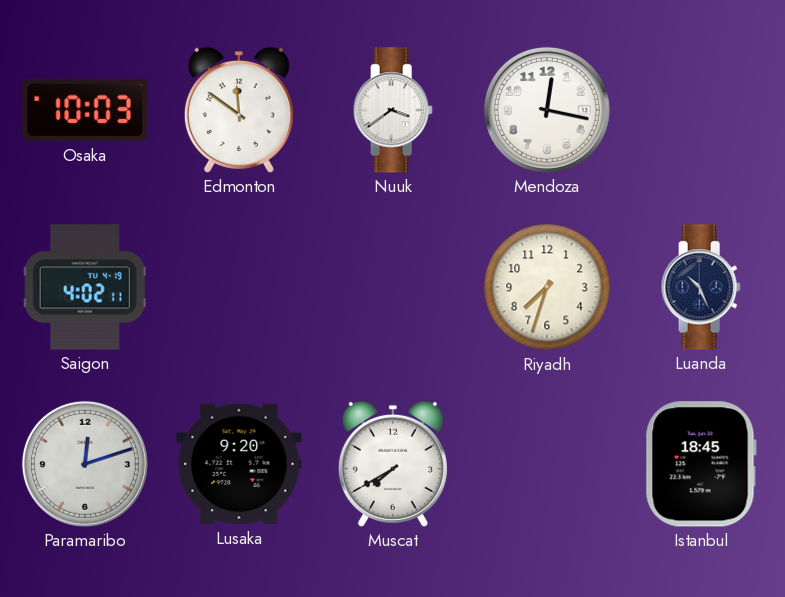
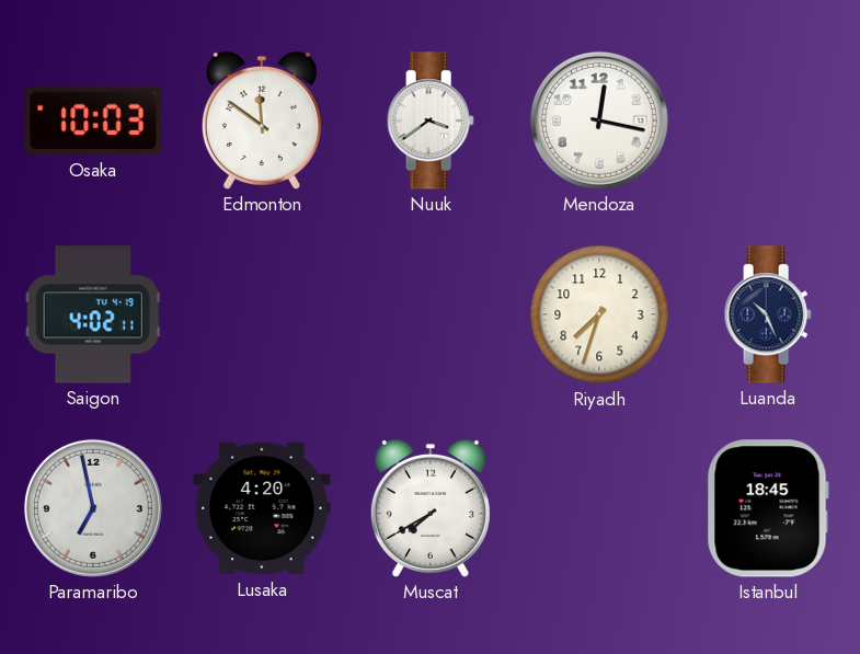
Paramaribo: 12:12 -> 6:58
Lusaka: 9:20 -> 4:20
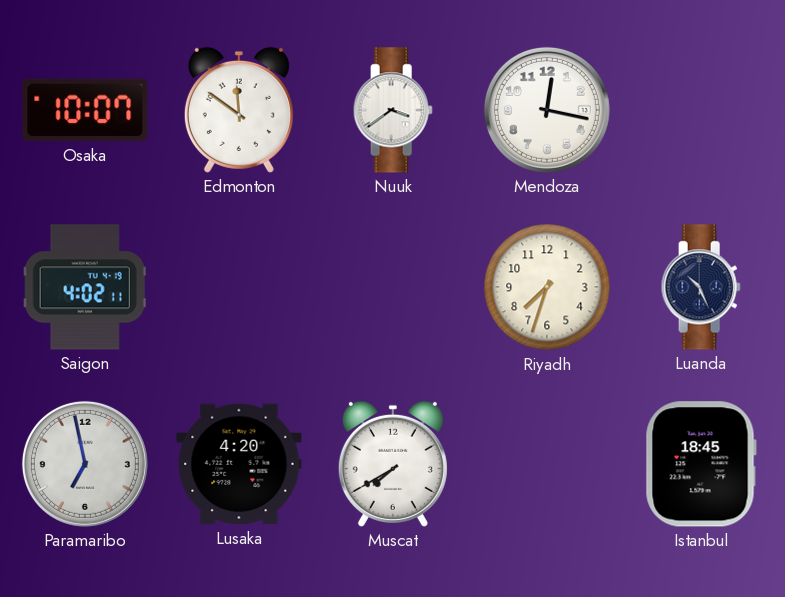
Osaka: 10:03 -> 10:07
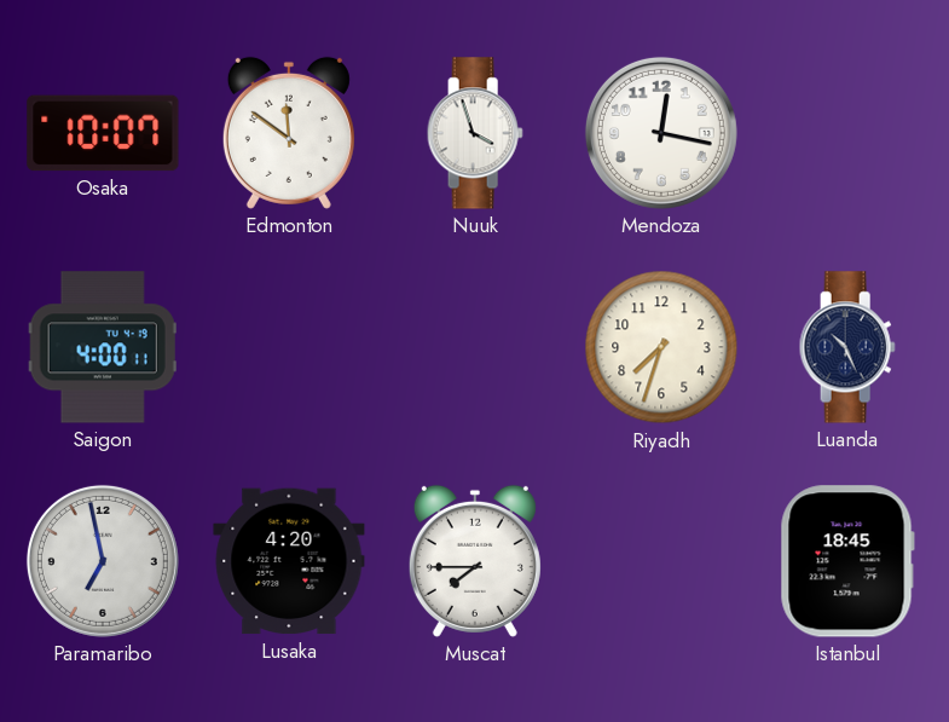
Nuuk: 3:39 -> 3:57
Saigon: 4:02 -> 4:00
Muscat: 7:40 -> 7:45
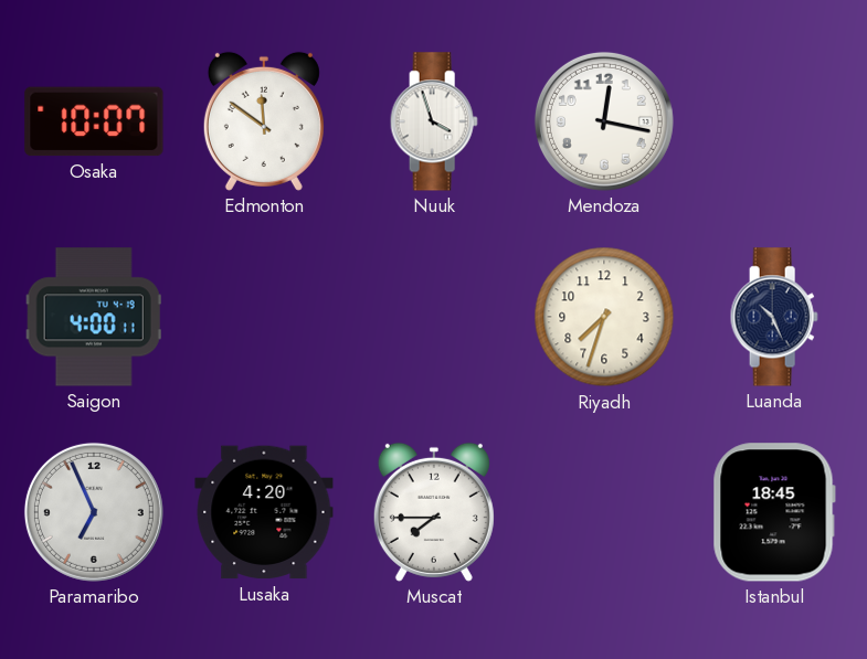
Paramaribo: 6:58 -> 6:56
